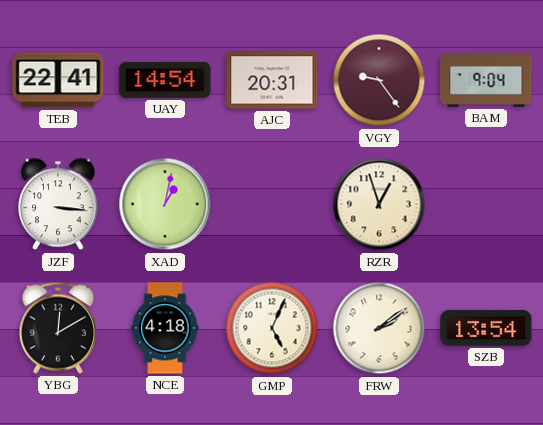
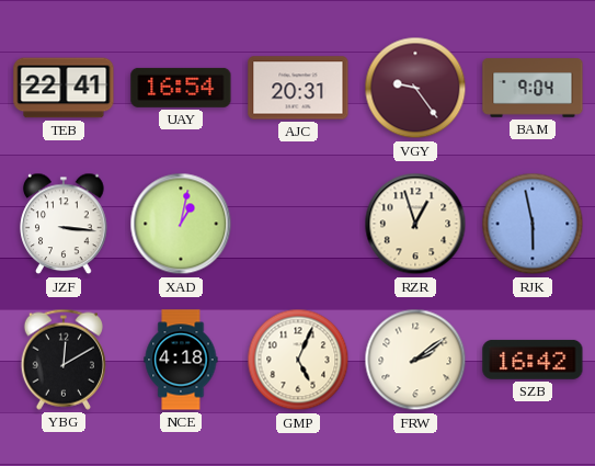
UAY: 14:54 -> 16:54
RJK: none -> 5:58
SZB: 13:54 -> 16:42
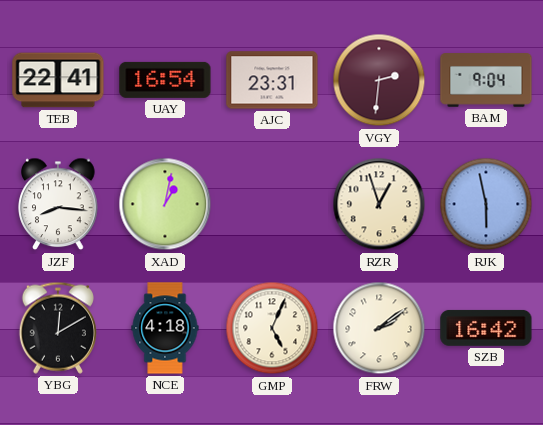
AJC: 20:31 -> 23:31
VGY: 9:24 -> 2:31
JZF: 3:16 -> 8:16
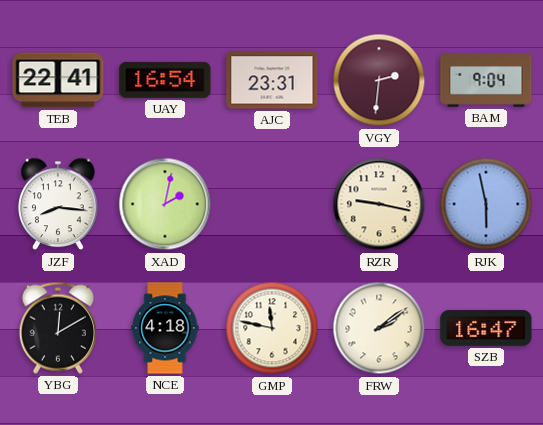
XAD: 1:02 -> 2:02
RZR: 12:57 -> 9:17
GMP: 5:04 -> 11:47
SZB: 16:42 -> 16:47
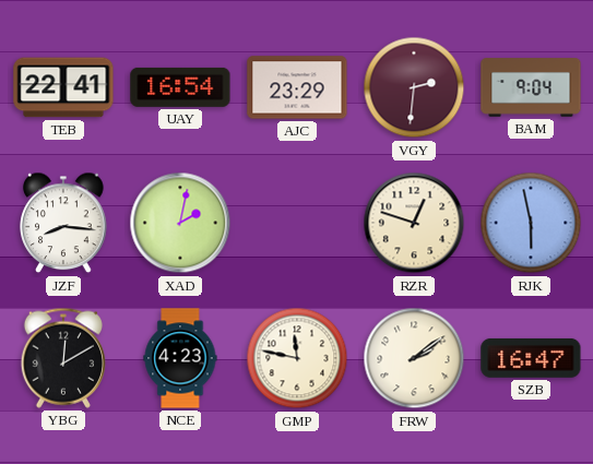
AJC: 23:31 -> 23:29
RZR: 9:17 -> 12:48
NCE: 4:18 -> 4:23
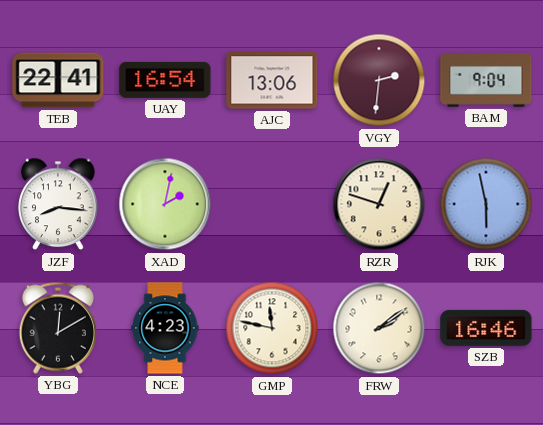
AJC: 23:29 -> 13:06
SZB: 16:47 -> 16:46
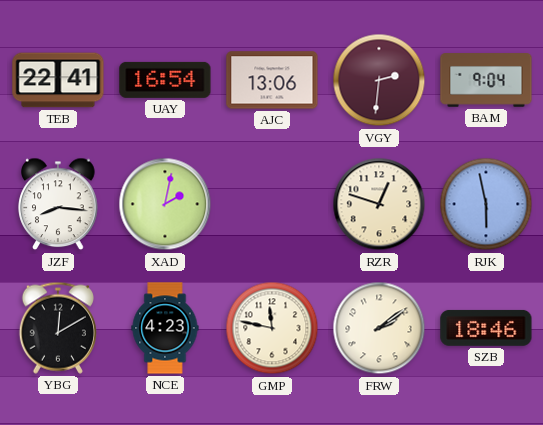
SZB: 16:46 -> 18:46
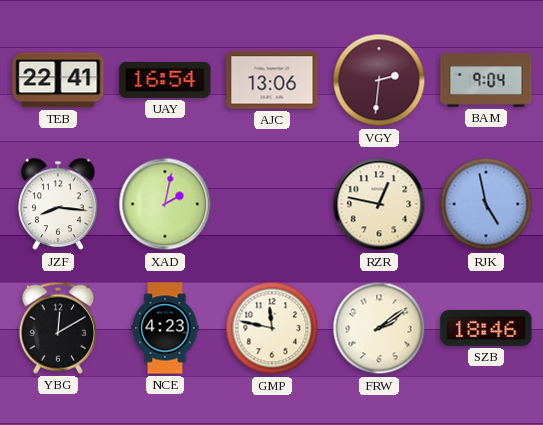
RZR: 12:48 -> 12:47
RJK: 5:58 -> 4:58
